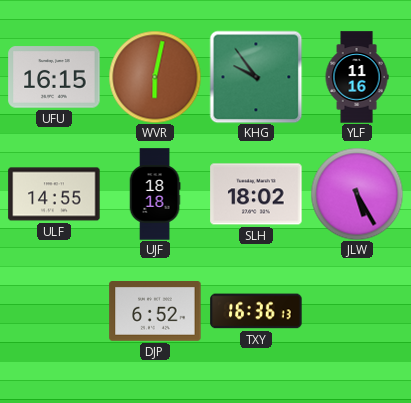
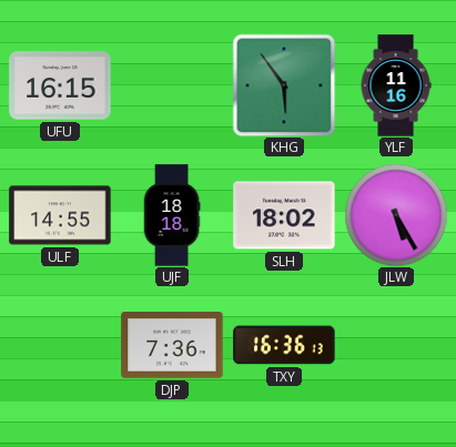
WVR: 6:02 -> none
KHG: 9:54 -> 5:54
DJP: 6:52 -> 7:36
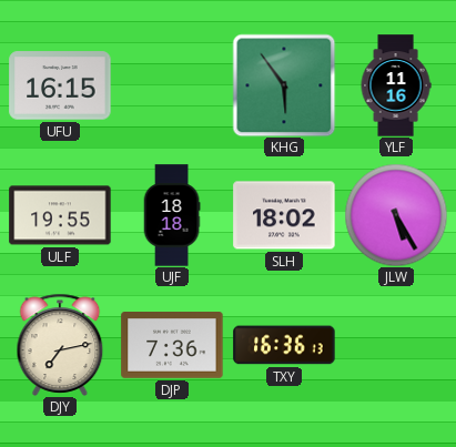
ULF: 14:55 -> 19:55
DJY: none -> 7:13
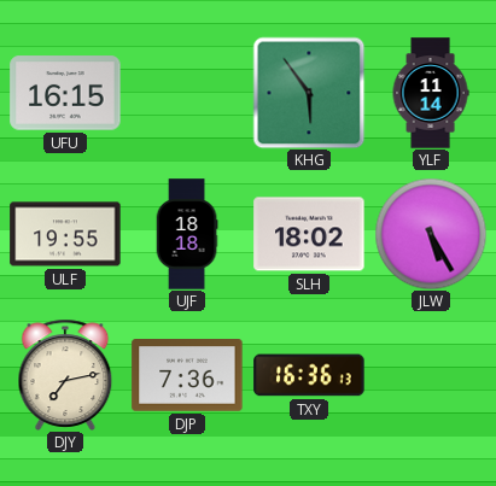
YLF: 11:16 -> 11:14
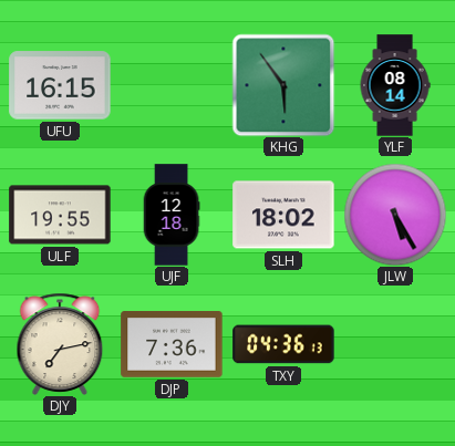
YLF: 11:14 -> 08:14
UJF: 18:18 -> 12:18
TXY: 16:36 -> 04:36
